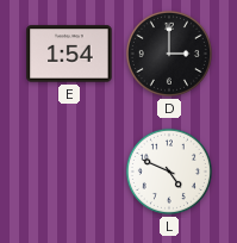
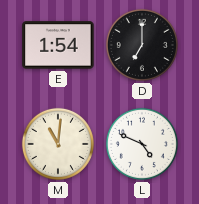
D: 3:00 -> 7:00
M: none -> 11:01
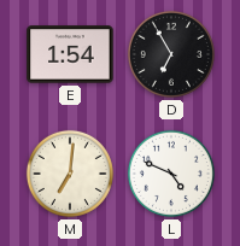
D: 7:00 -> 6:55
M: 11:01 -> 7:01
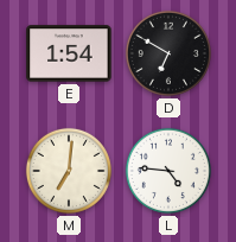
D: 6:55 -> 6:50
L: 4:49 -> 4:46
